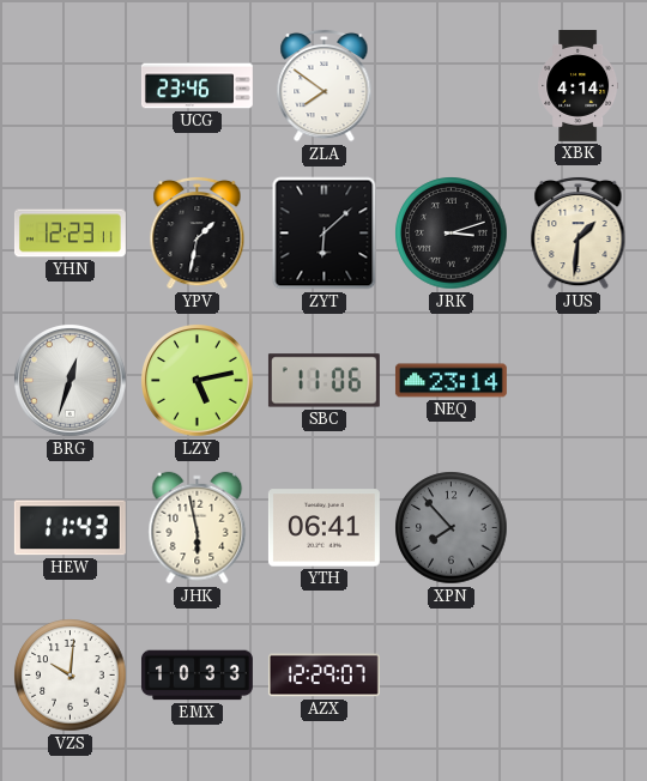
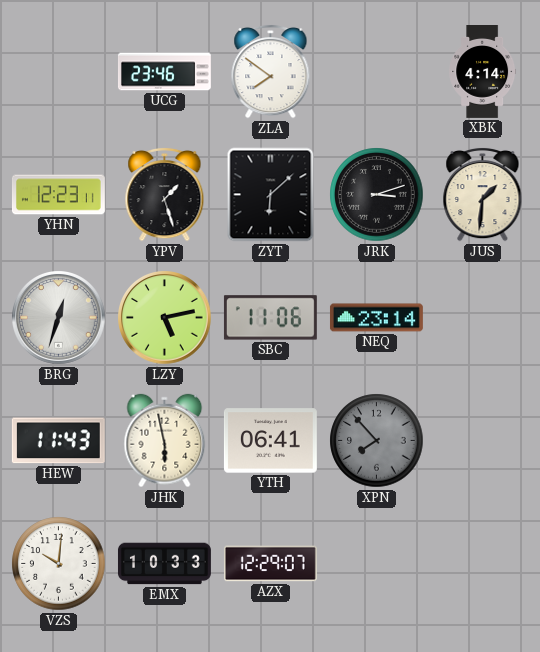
YPV: 1:32 -> 1:27
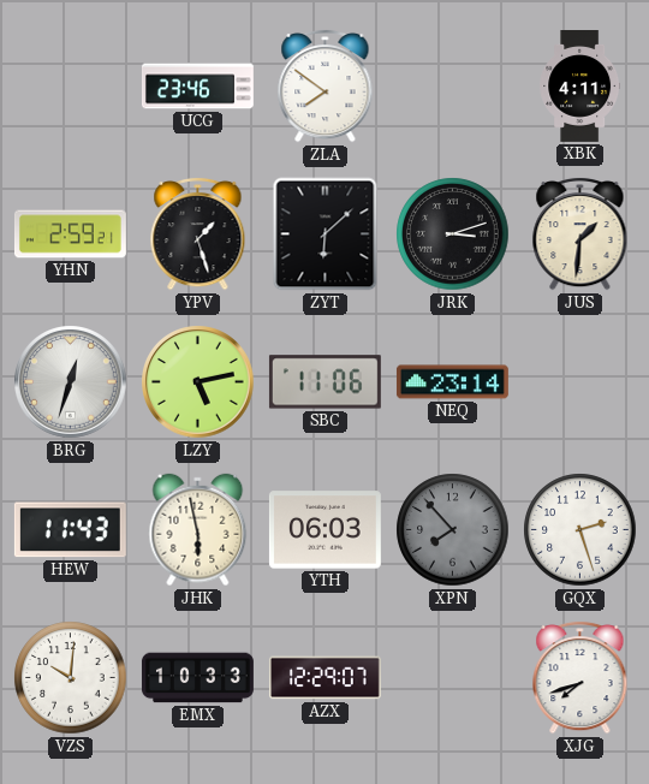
XBK: 4:14 -> 4:11
YHN: 12:23 -> 2:59
YTH: 06:41 -> 06:03
GQX: none -> 2:27
XJG: none -> 7:42
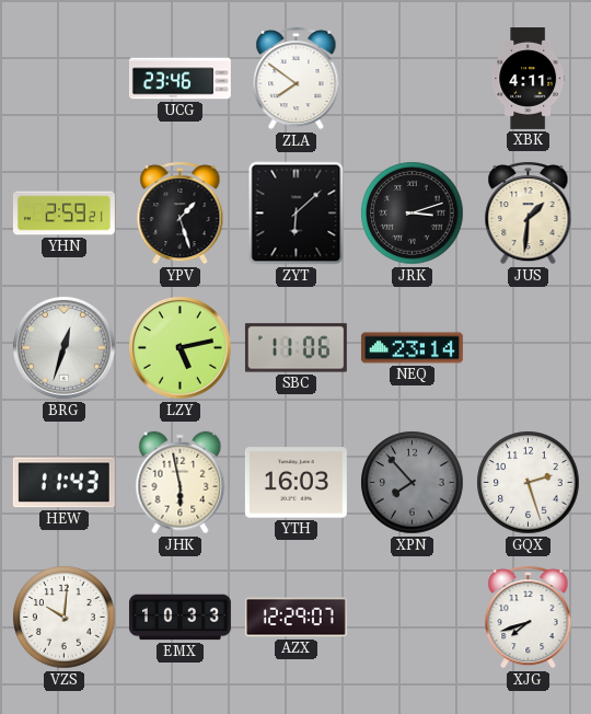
YTH: 06:03 -> 16:03
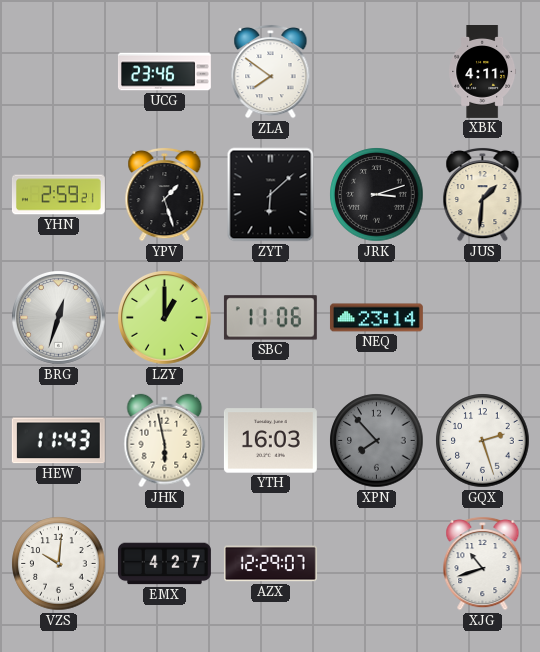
LZY: 5:13 -> 1:00
EMX: 10:33 -> 4:27
XJG: 7:42 -> 10:42
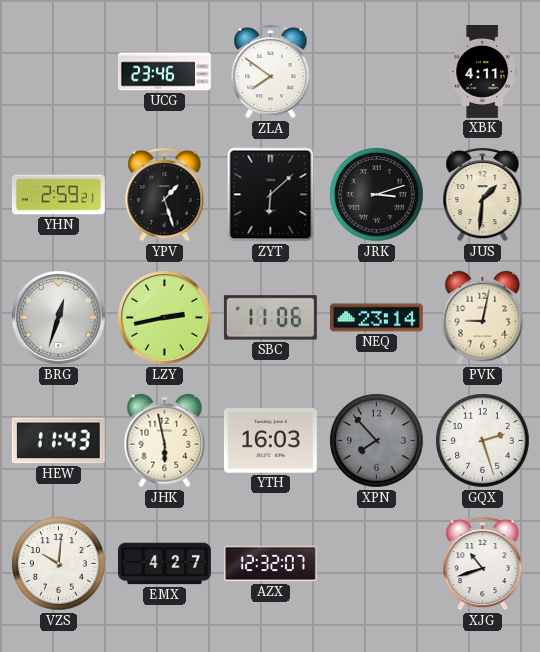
LZY: 1:00 -> 2:43
PVK: none -> 9:02
AZX: 12:29 -> 12:32
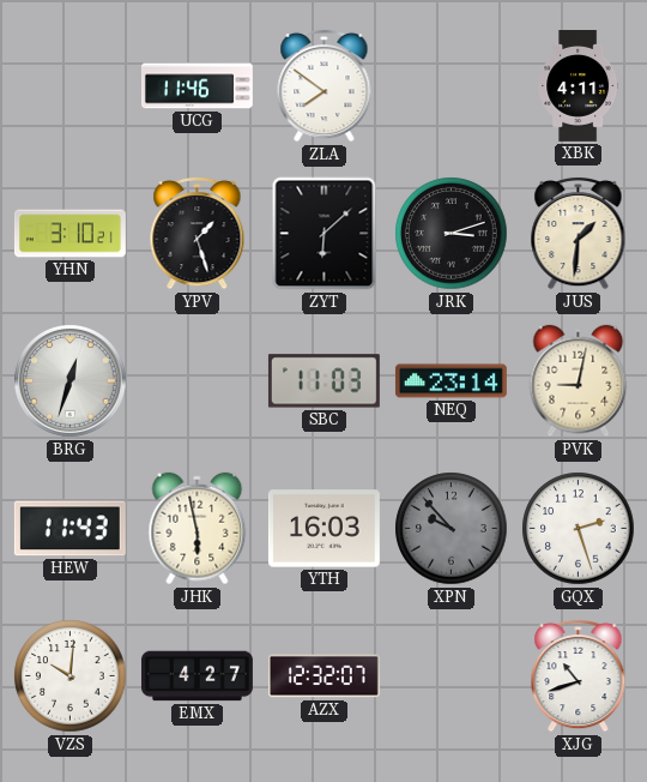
UCG: 23:46 -> 11:46
YHN: 2:59 -> 3:10
LZY: 2:43 -> none
SBC: 11:06 -> 11:03
XPN: 7:53 -> 9:53
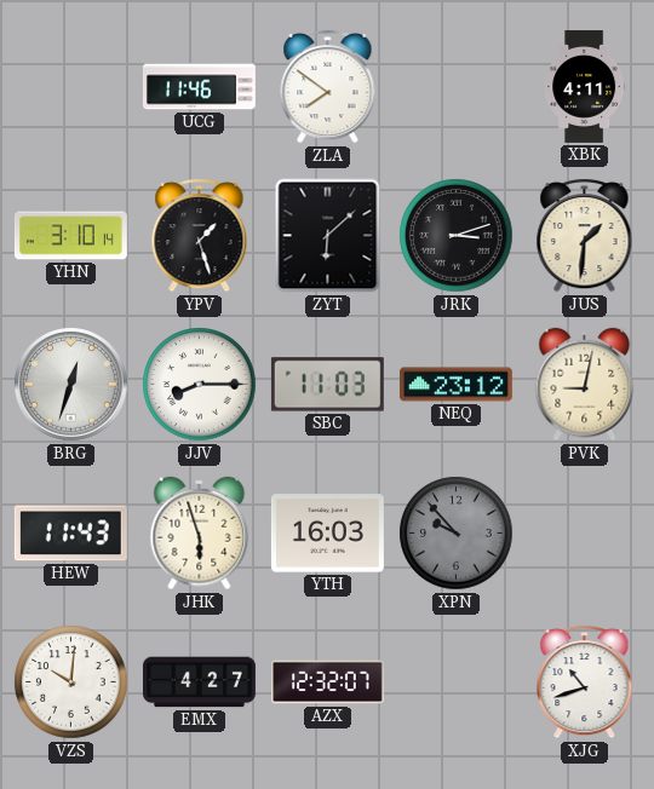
YHN: 3:10:21 -> 3:10:14
JJV: none -> 8:15
NEQ: 23:14 -> 23:12
JHK: 5:58 -> 5:57
GQX: 2:27 -> none
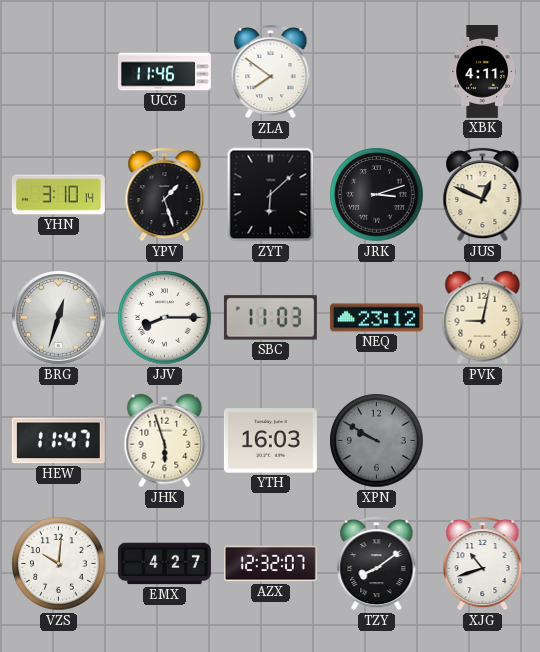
JUS: 1:31 -> 12:49
HEW: 11:43 -> 11:47
XPN: 9:53 -> 9:50
TZY: none -> 8:09
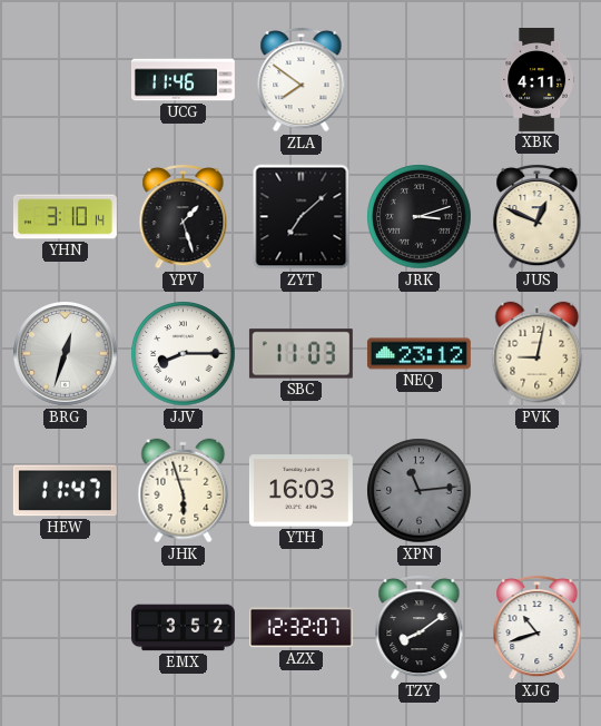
ZYT: 6:08 -> 7:08
XPN: 9:50 -> 11:14
VZS: 10:01 -> none
EMX: 4:27 -> 3:52
